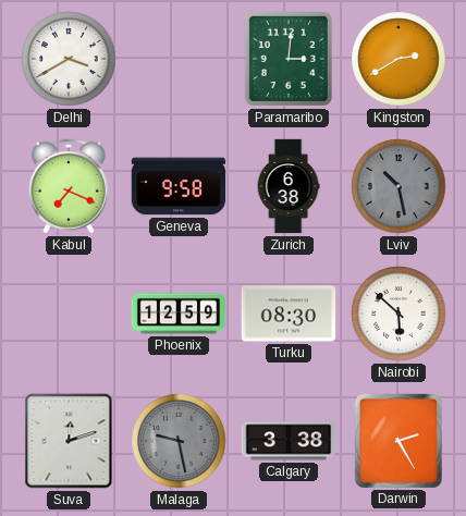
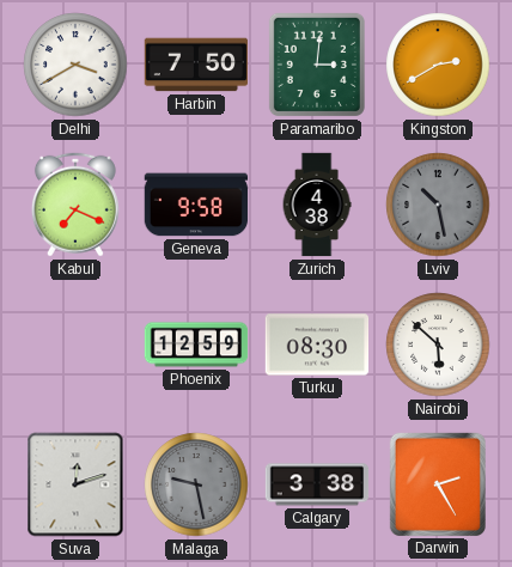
Harbin: none -> 7:50
Zurich: 6:38 -> 4:38
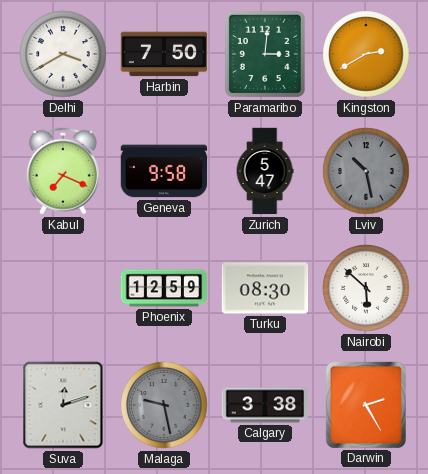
Zurich: 4:38 -> 5:47
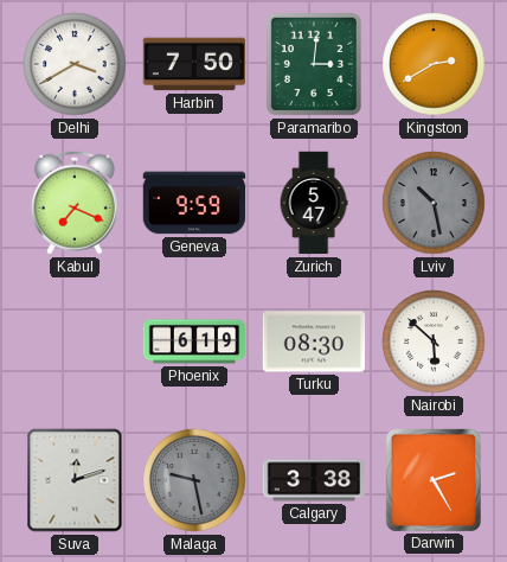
Geneva: 9:58 -> 9:59
Phoenix: 12:59 -> 6:19
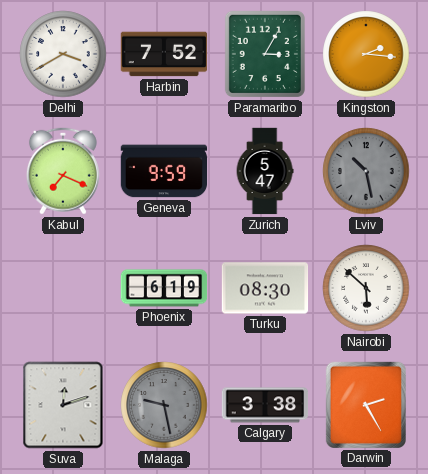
Harbin: 7:50 -> 7:52
Paramaribo: 3:01 -> 3:05
Kingston: 2:40 -> 2:16
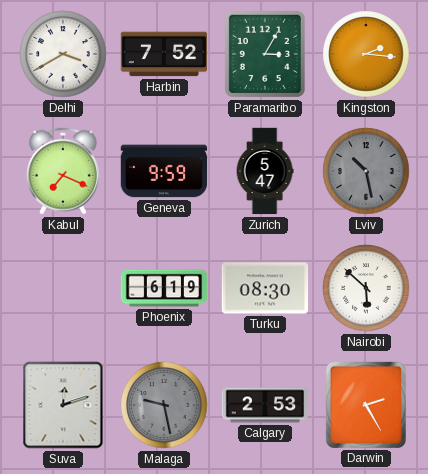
Calgary: 3:38 -> 2:53
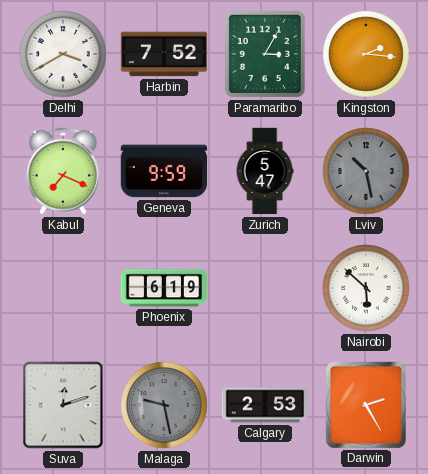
Turku: 08:30 -> none
